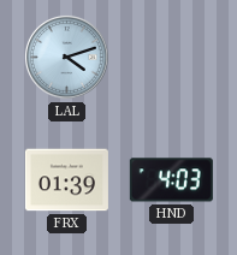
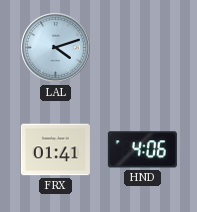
FRX: 01:39 -> 01:41
HND: 4:03 -> 4:06
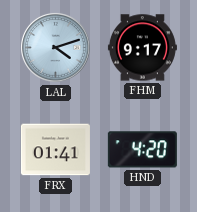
FHM: none -> 9:17
HND: 4:06 -> 4:20
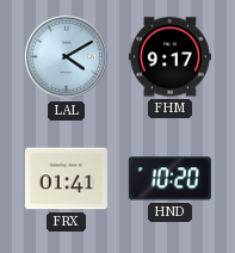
LAL: 4:12 -> 4:10
HND: 4:20 -> 10:20
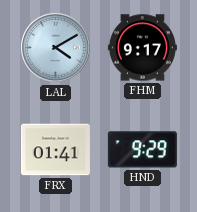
HND: 10:20 -> 9:29
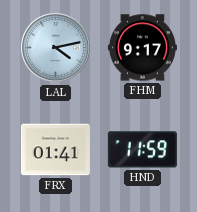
LAL: 4:10 -> 4:13
HND: 9:29 -> 11:59
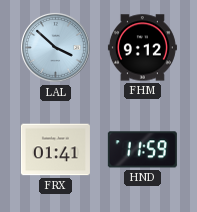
LAL: 4:13 -> 3:52
FHM: 9:17 -> 9:12
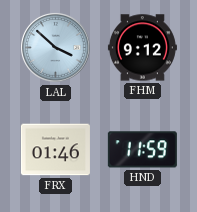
FRX: 01:41 -> 01:46
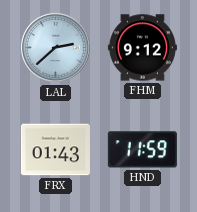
LAL: 3:52 -> 2:38
FRX: 01:46 -> 01:43
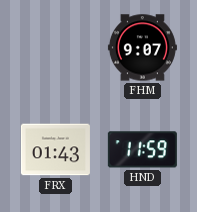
LAL: 2:38 -> none
FHM: 9:12 -> 9:07
